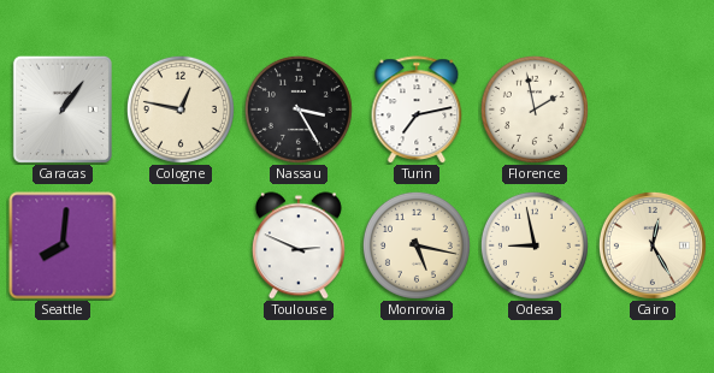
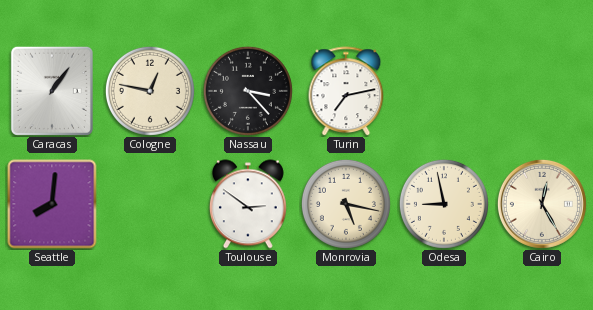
Nassau: 3:25 -> 3:23
Florence: 1:58 -> none
Toulouse: 2:49 -> 2:51
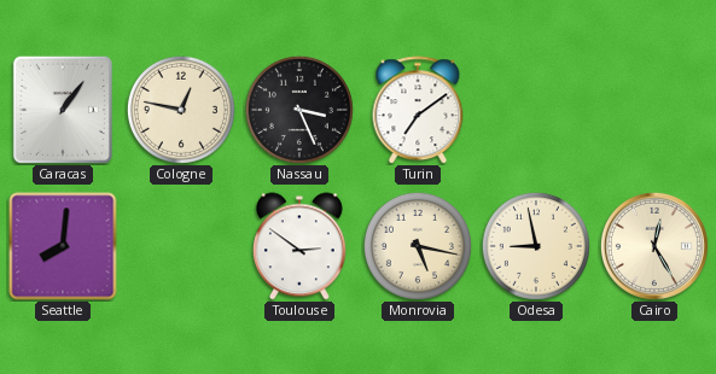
Nassau: 3:23 -> 3:26
Turin: 7:13 -> 7:09
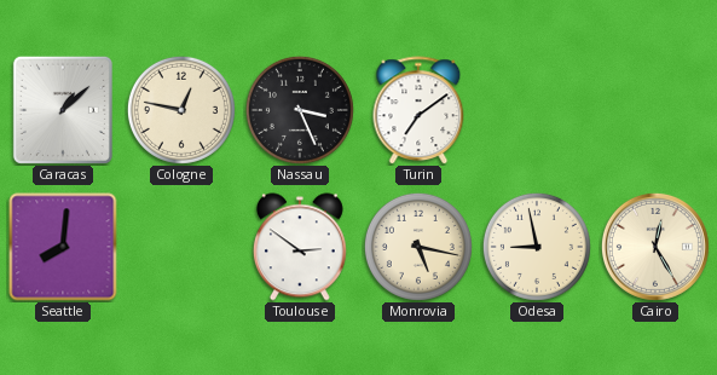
Caracas: 1:06 -> 1:08
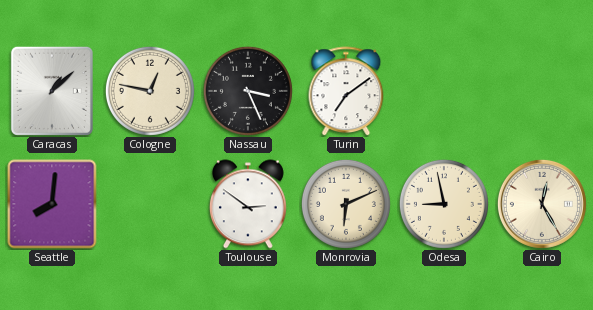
Monrovia: 5:17 -> 6:11
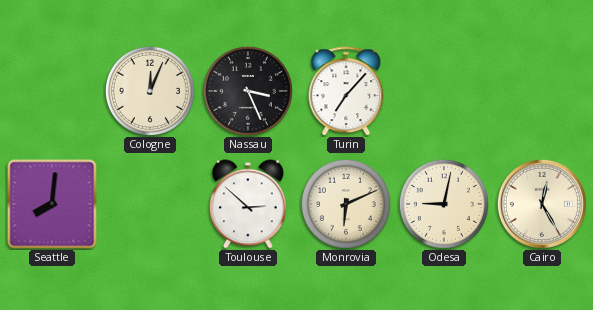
Caracas: 1:08 -> none
Cologne: 12:47 -> 12:04
Turin: 7:09 -> 7:07
Toulouse: 2:51 -> 2:52
Odesa: 8:58 -> 9:02
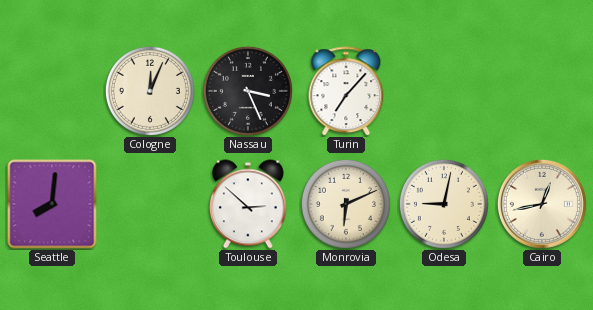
Cairo: 12:25 -> 12:43
